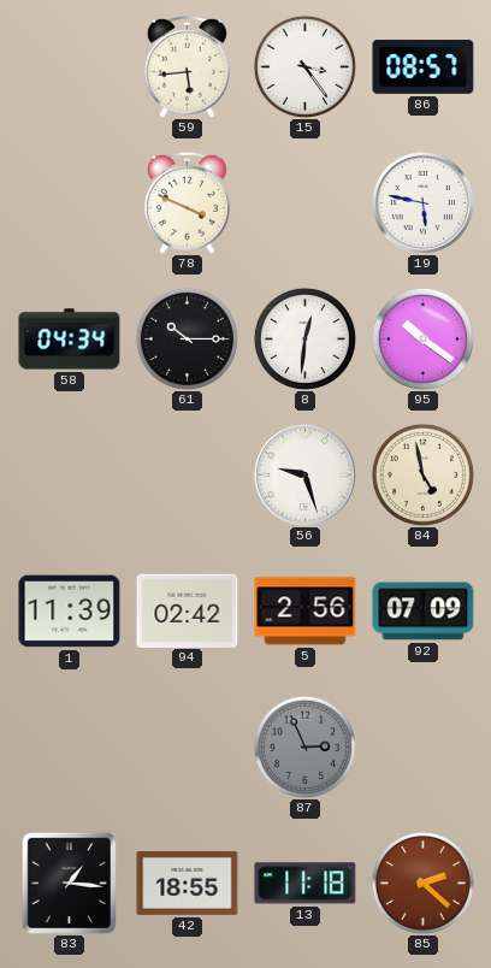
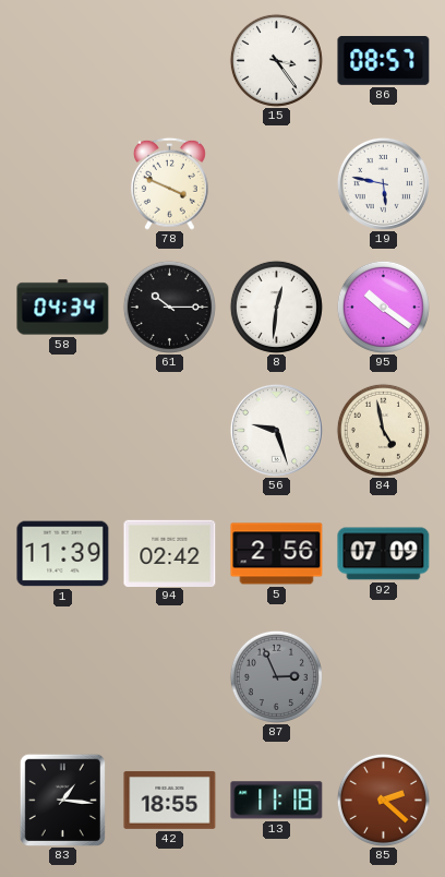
59: 5:44 -> none
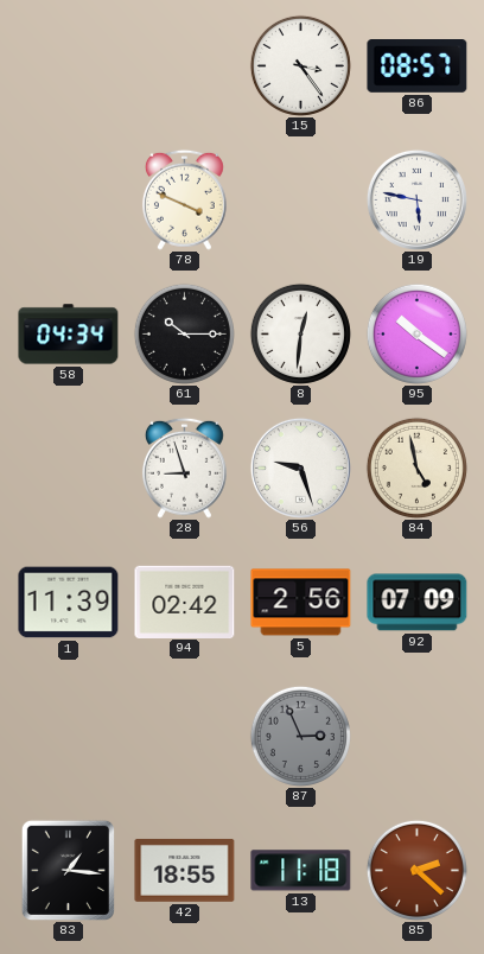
28: none -> 8:57
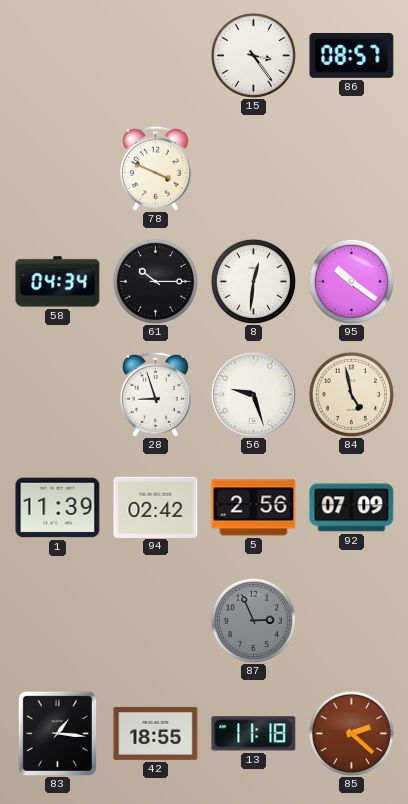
19: 5:47 -> none
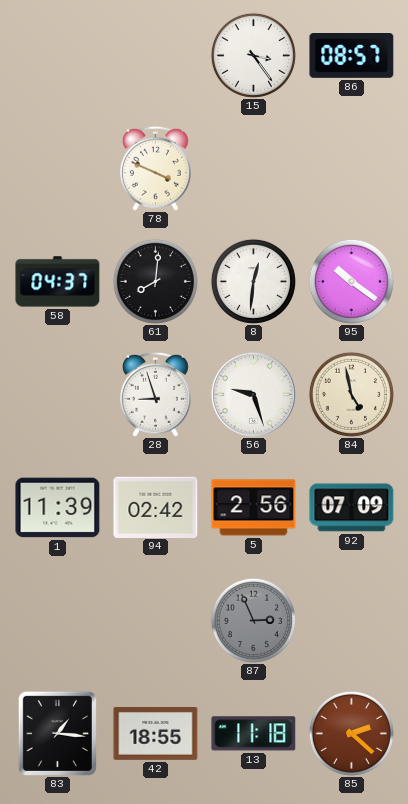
58: 04:34 -> 04:37
61: 10:15 -> 8:01
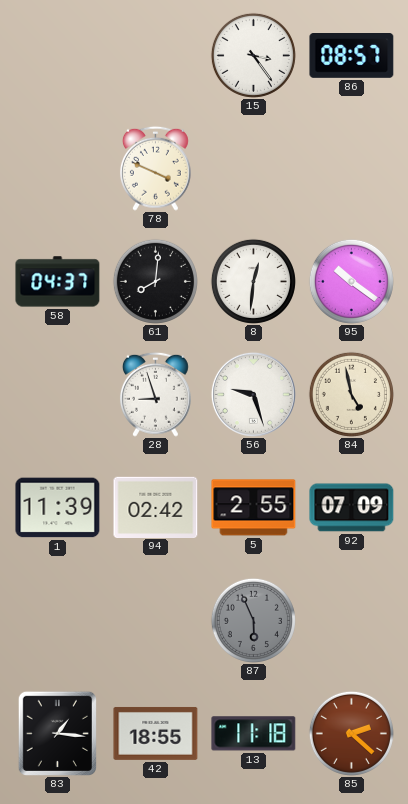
5: 2:56 -> 2:55
87: 2:56 -> 5:56
